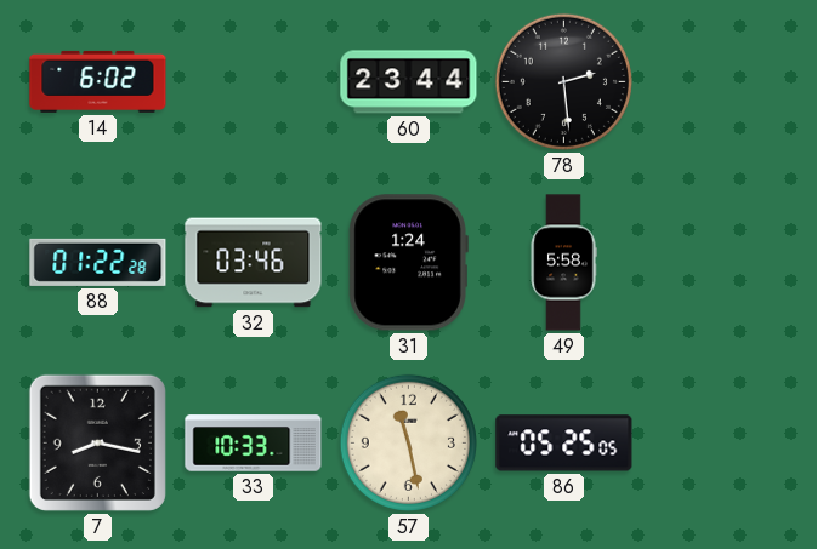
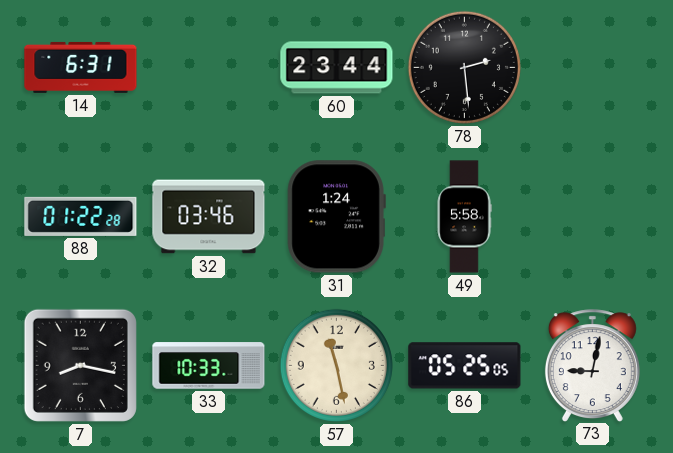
14: 6:02 -> 6:31
73: none -> 9:02
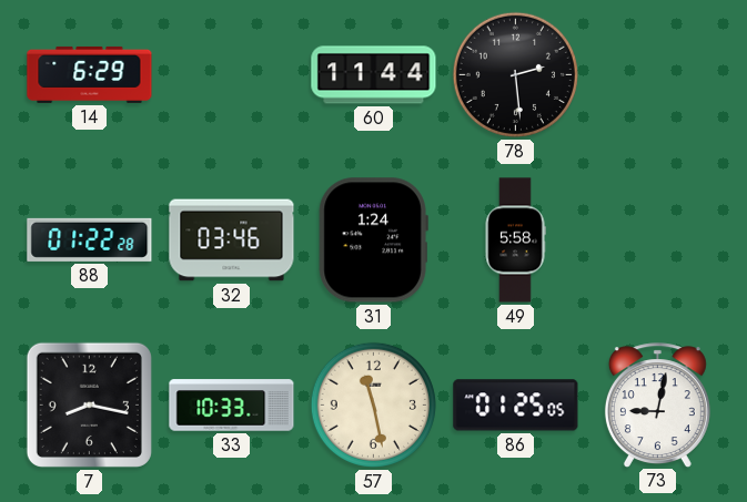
14: 6:31 -> 6:29
60: 23:44 -> 11:44
86: 05:25 -> 01:25
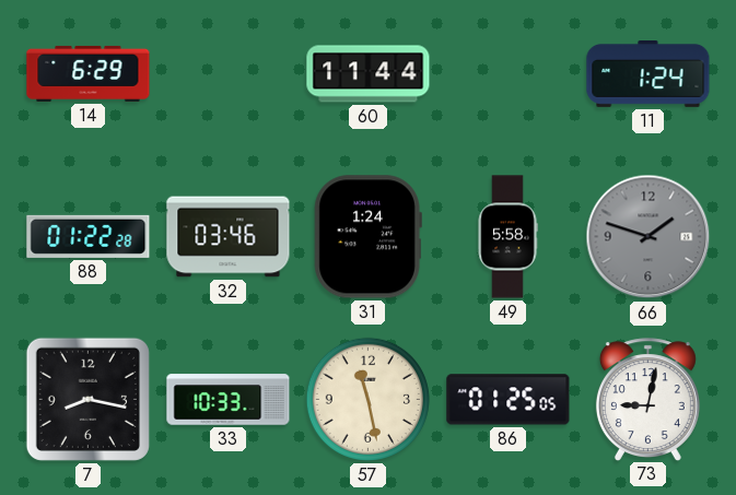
78: 2:29 -> none
11: none -> 1:24
66: none -> 1:48
